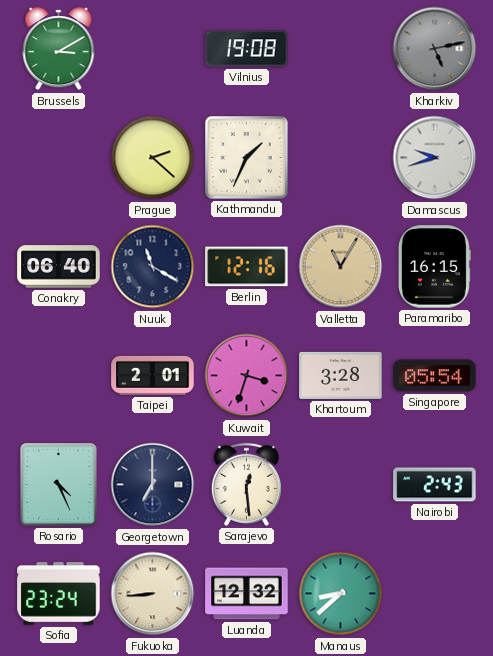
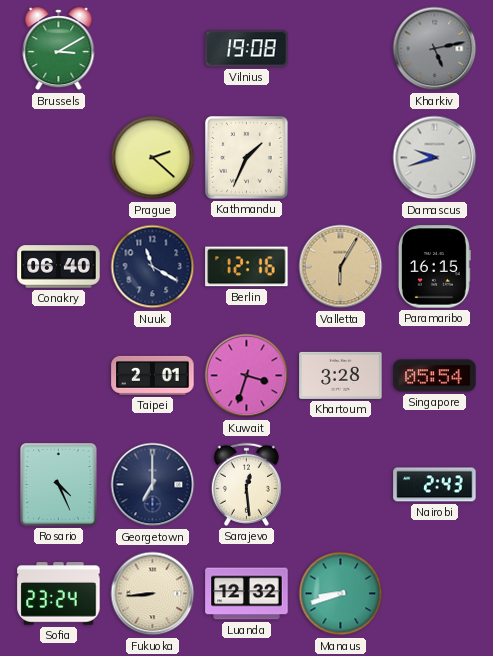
Valletta: 11:05 -> 6:05
Manaus: 8:38 -> 8:42
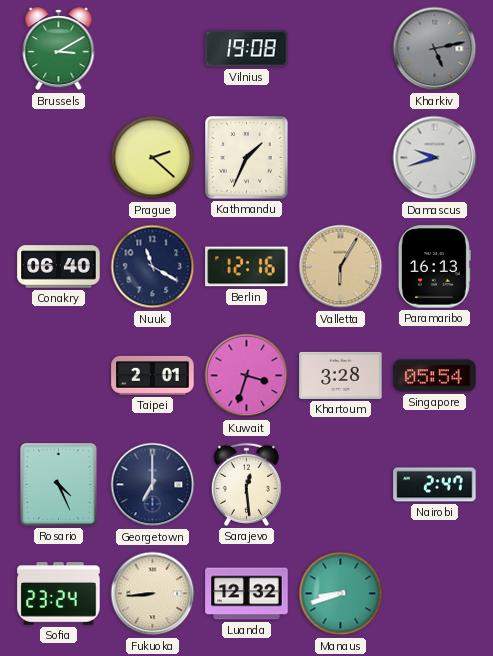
Paramaribo: 16:15 -> 16:13
Nairobi: 2:43 -> 2:47
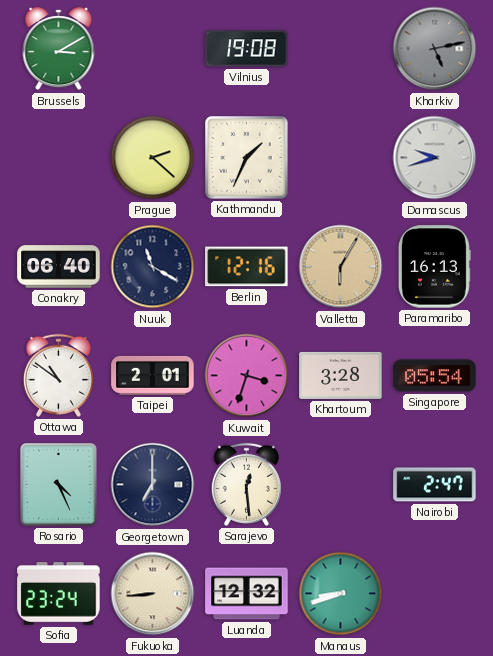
Ottawa: none -> 10:51
